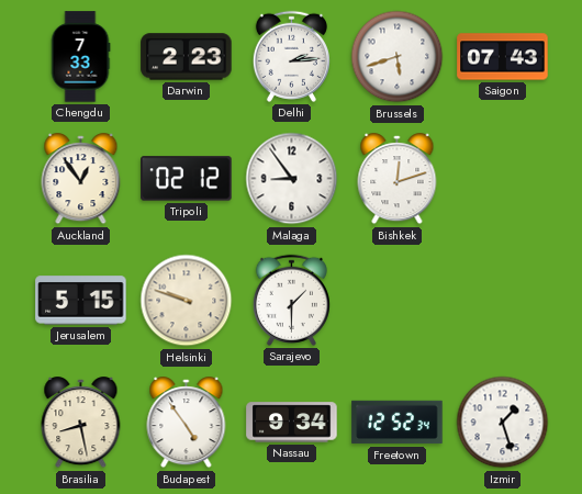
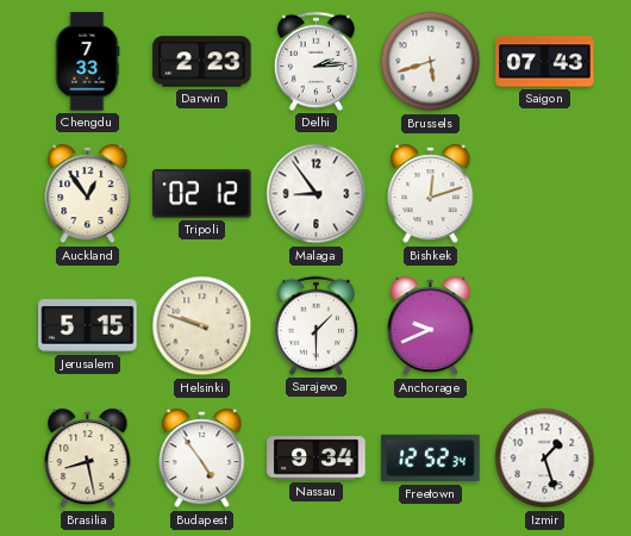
Anchorage: none -> 9:41
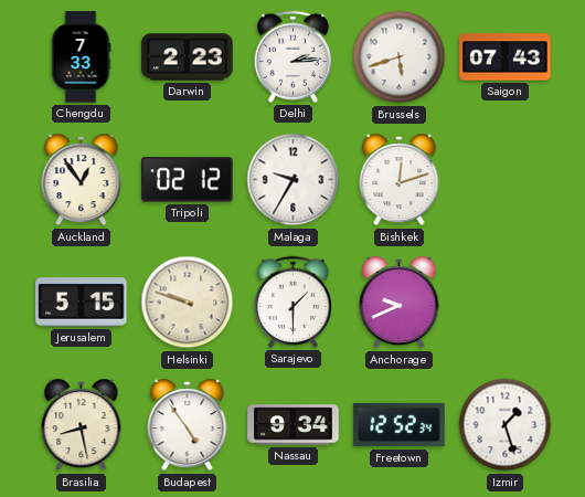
Malaga: 8:54 -> 9:35
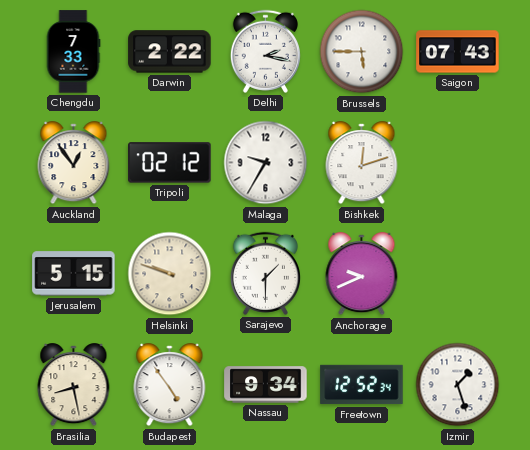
Darwin: 2:23 -> 2:22
Delhi: 2:14 -> 2:17
Brussels: 5:42 -> 5:45
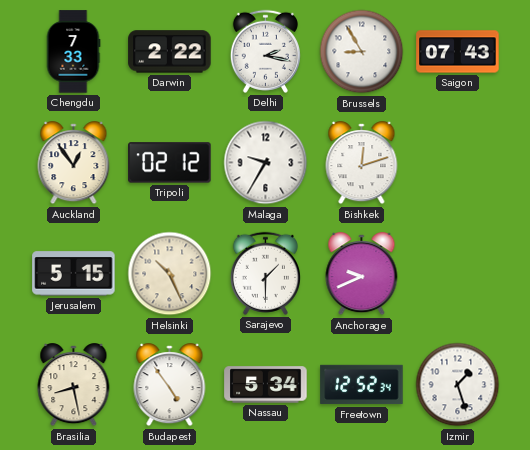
Brussels: 5:45 -> 8:55
Helsinki: 9:48 -> 10:26
Nassau: 9:34 -> 5:34
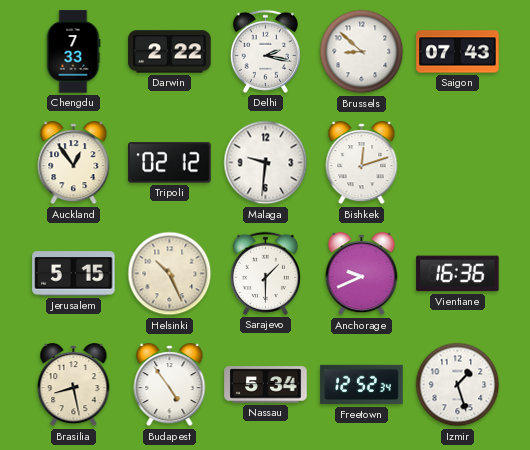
Brussels: 8:55 -> 8:52
Malaga: 9:35 -> 9:31
Vientiane: none -> 16:36
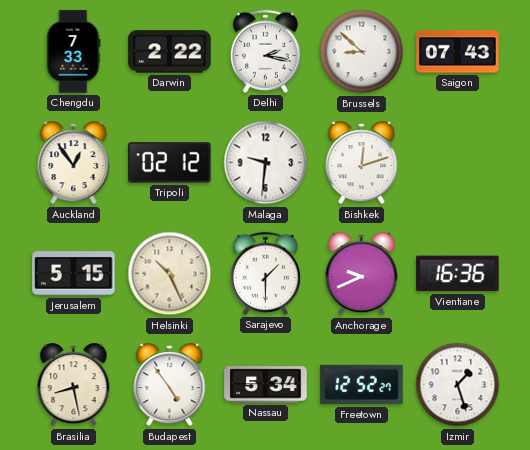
Freetown: 12:52:34 -> 12:52:27
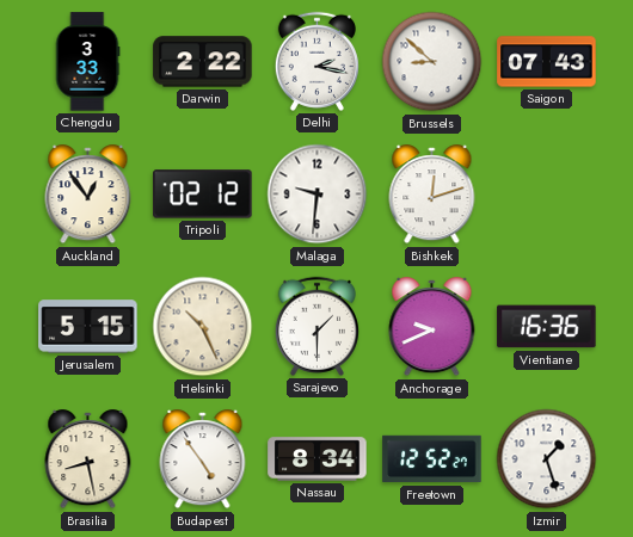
Chengdu: 7:33 -> 3:33
Nassau: 5:34 -> 8:34
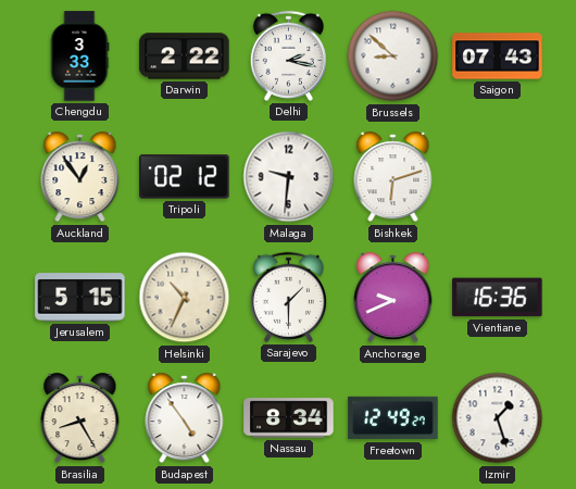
Bishkek: 12:12 -> 6:12
Helsinki: 10:26 -> 10:34
Brasilia: 8:28 -> 8:25
Freetown: 12:52 -> 12:49
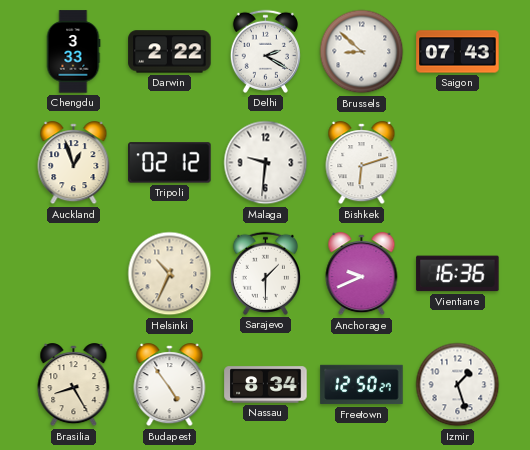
Delhi: 2:17 -> 2:20
Auckland: 12:54 -> 12:57
Jerusalem: 5:15 -> none
Freetown: 12:49 -> 12:50
